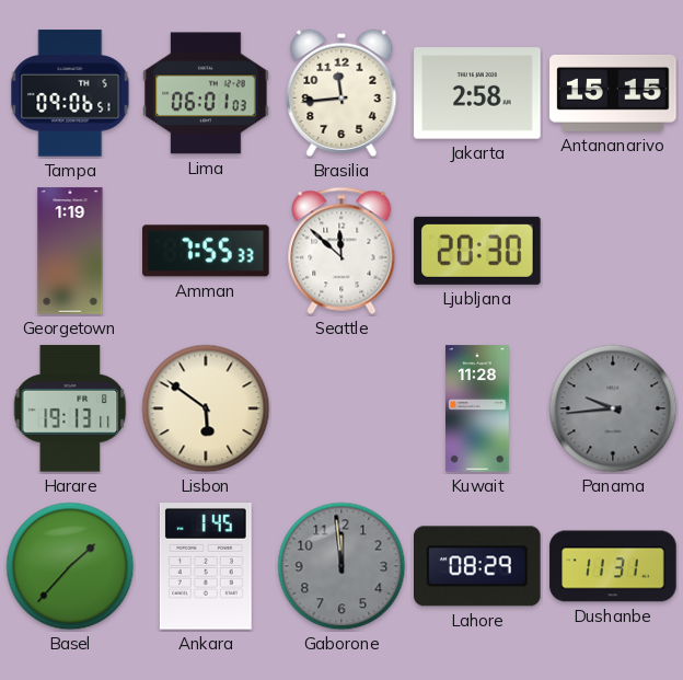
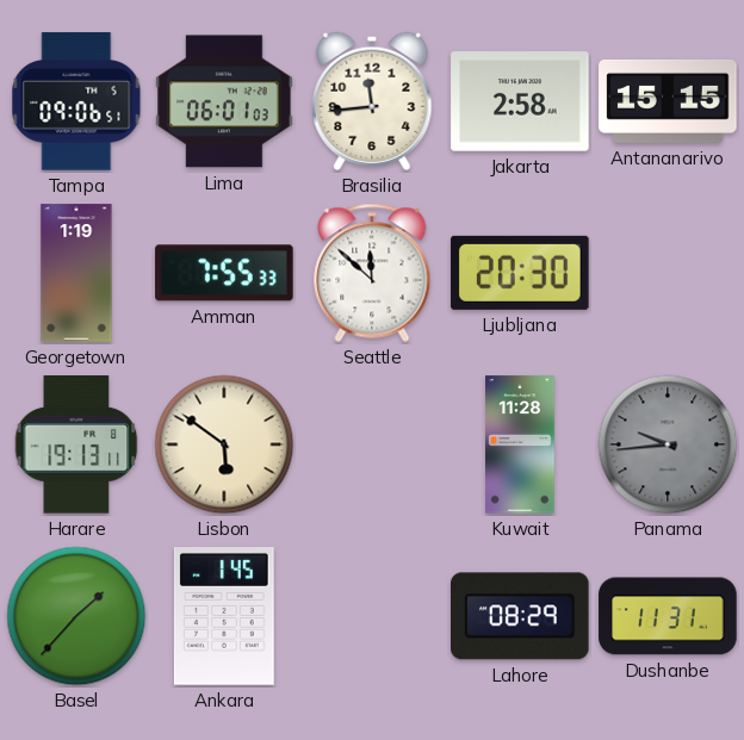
Gaborone: 11:59 -> none
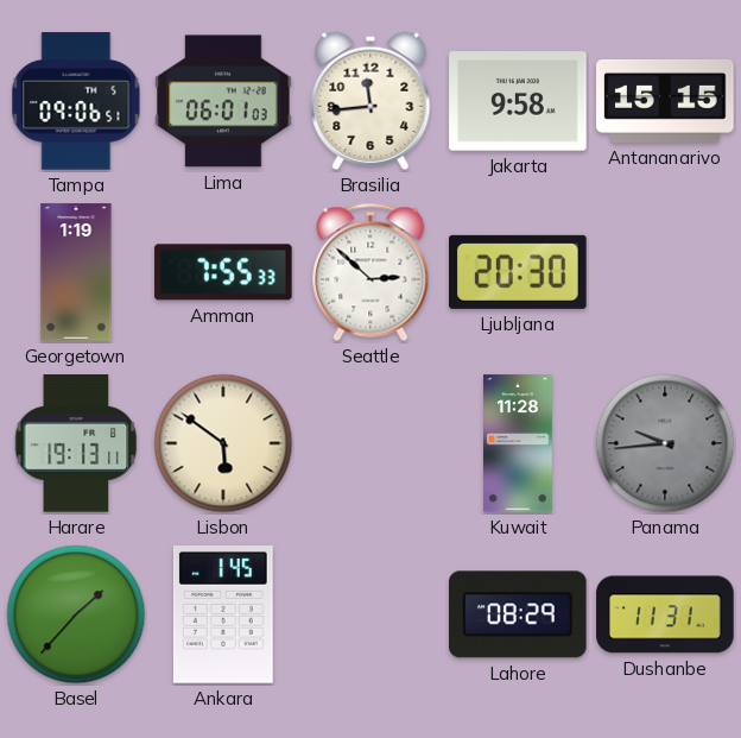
Jakarta: 2:58 -> 9:58
Seattle: 11:52 -> 2:52
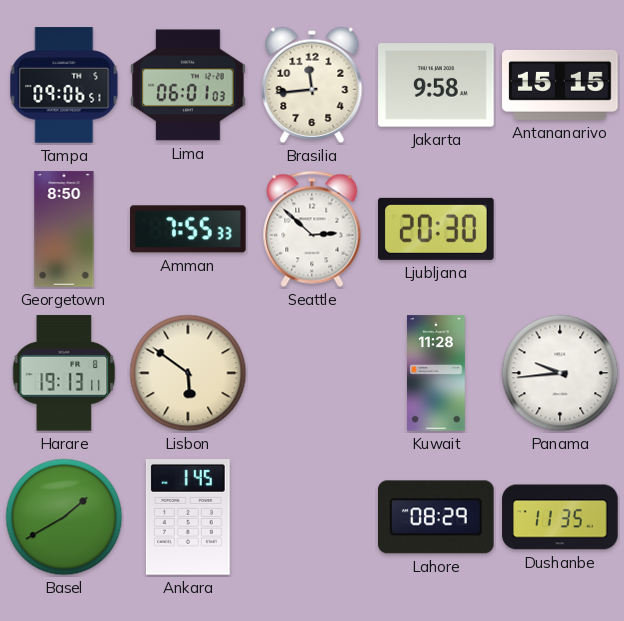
Georgetown: 1:19 -> 8:50
Panama dial: grey -> white
Basel: 1:37 -> 1:40
Dushanbe: 11:31 -> 11:35
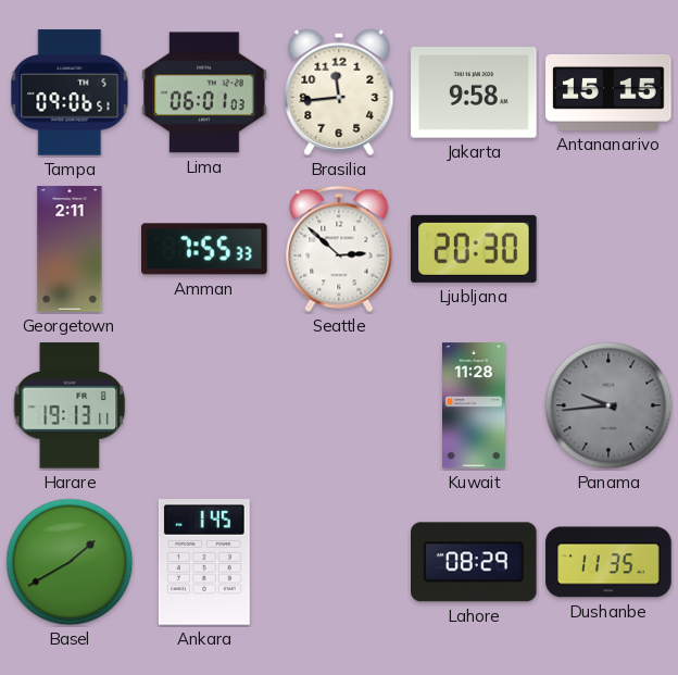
Georgetown: 8:50 -> 2:11
Lisbon: 5:51 -> none
Panama dial: white -> grey
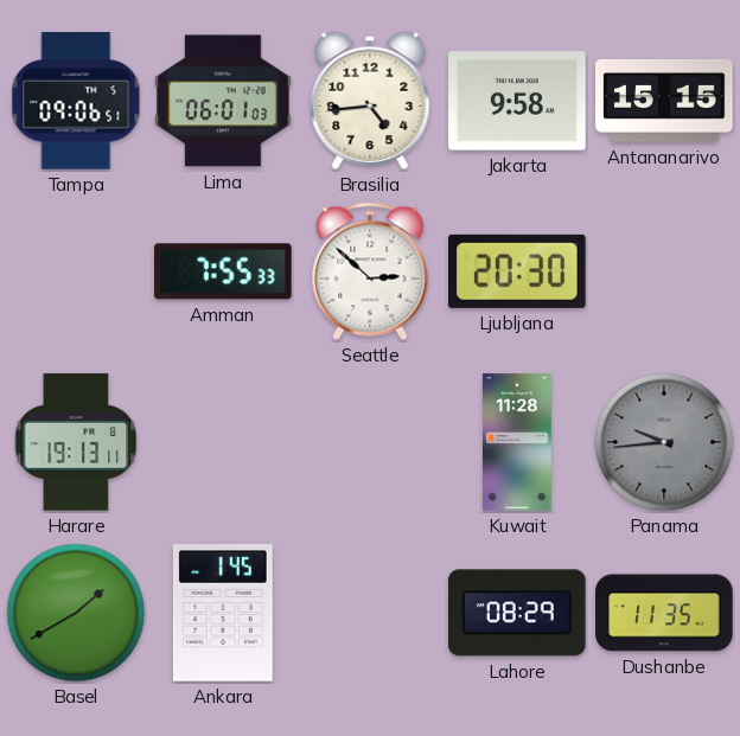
Brasilia: 11:44 -> 4:44
Georgetown: 2:11 -> none
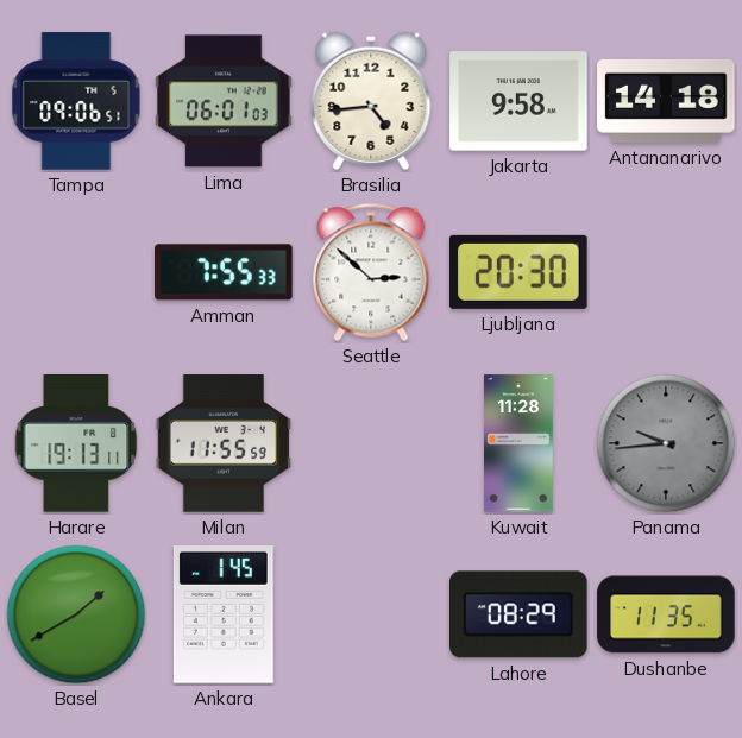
Antananarivo: 15:15 -> 14:18
Milan: none -> 11:55
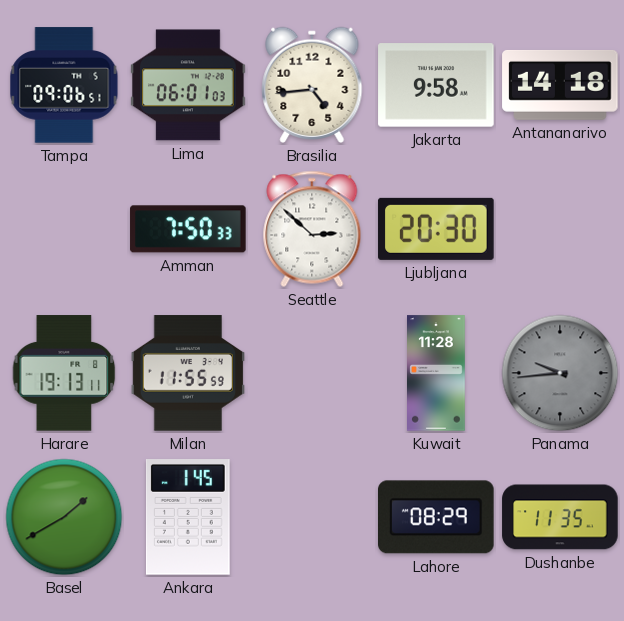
Amman: 7:55 -> 7:50
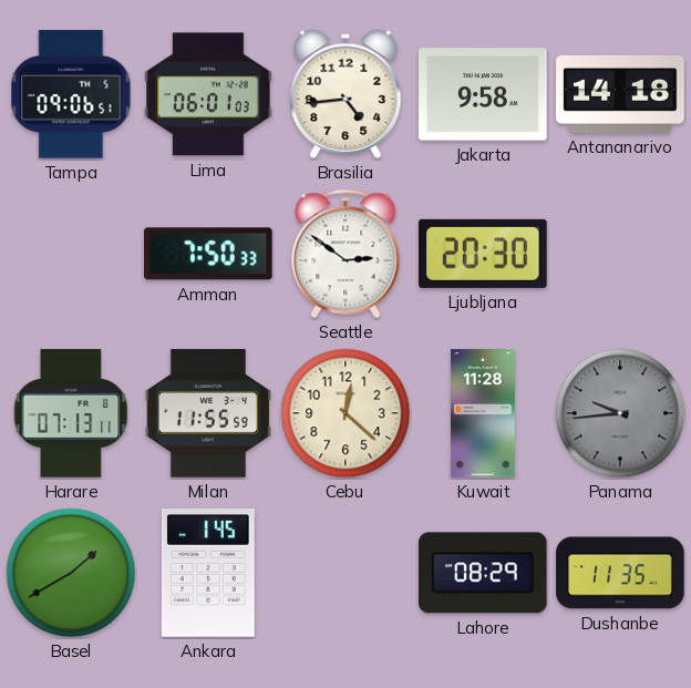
Seattle: 2:52 -> 2:51
Harare: 19:13 -> 07:13
Cebu: none -> 12:22
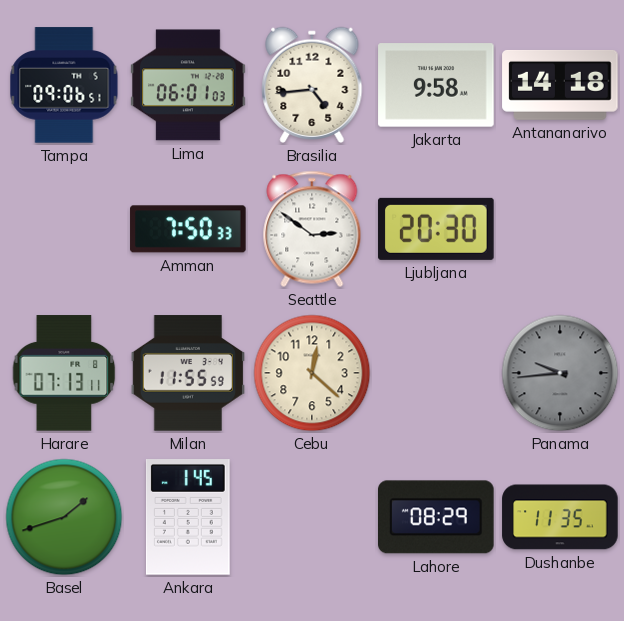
Kuwait: 11:28 -> none
Basel: 1:40 -> 1:42
